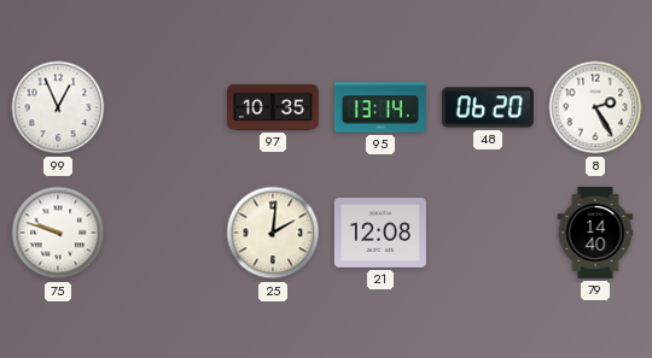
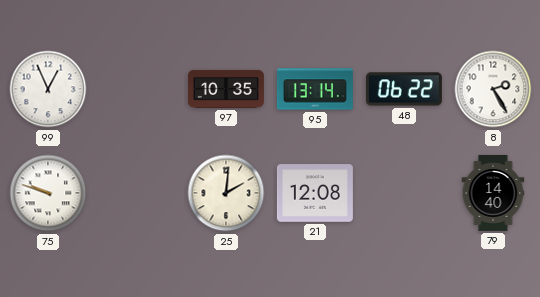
48: 06:20 -> 06:22
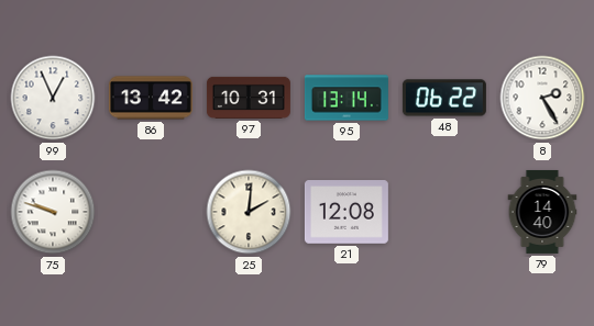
86: none -> 13:42
97: 10:35 -> 10:31
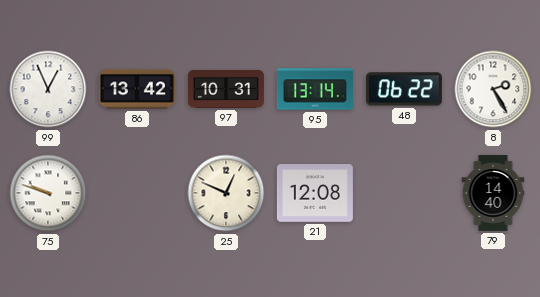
25: 2:01 -> 12:49
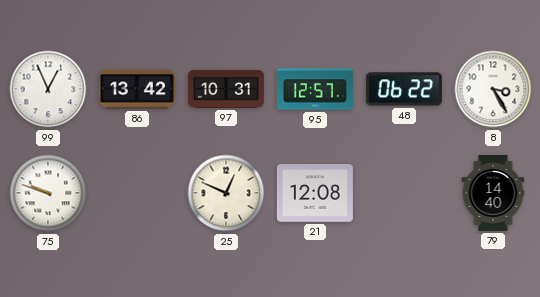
95: 13:14 -> 12:57
8: 2:25 -> 3:25
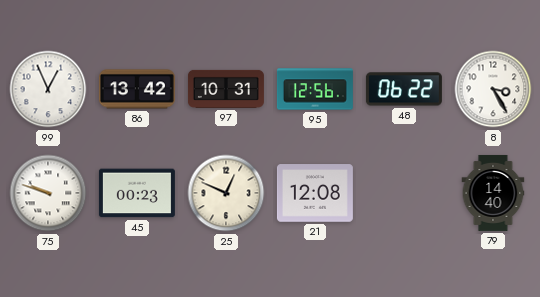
95: 12:57 -> 12:56
45: none -> 00:23
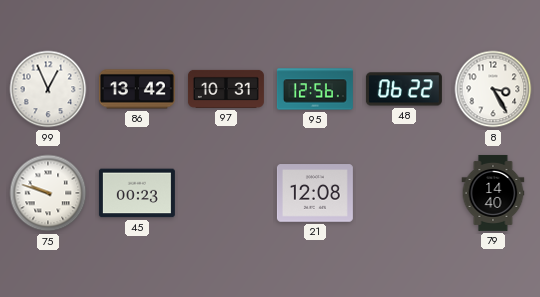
25: 12:49 -> none
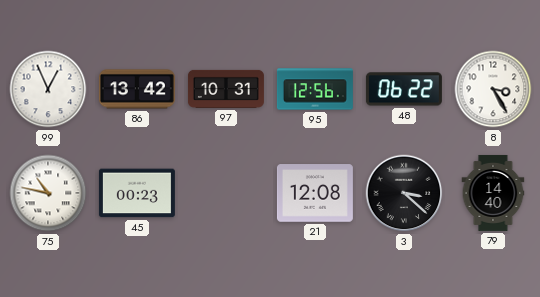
75: 9:48 -> 10:47
3: none -> 3:22
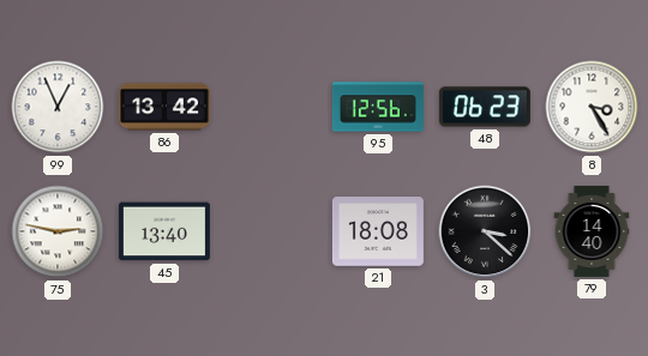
97: 10:31 -> none
48: 06:22 -> 06:23
75: 10:47 -> 2:47
45: 00:23 -> 13:40
21: 12:08 -> 18:08
